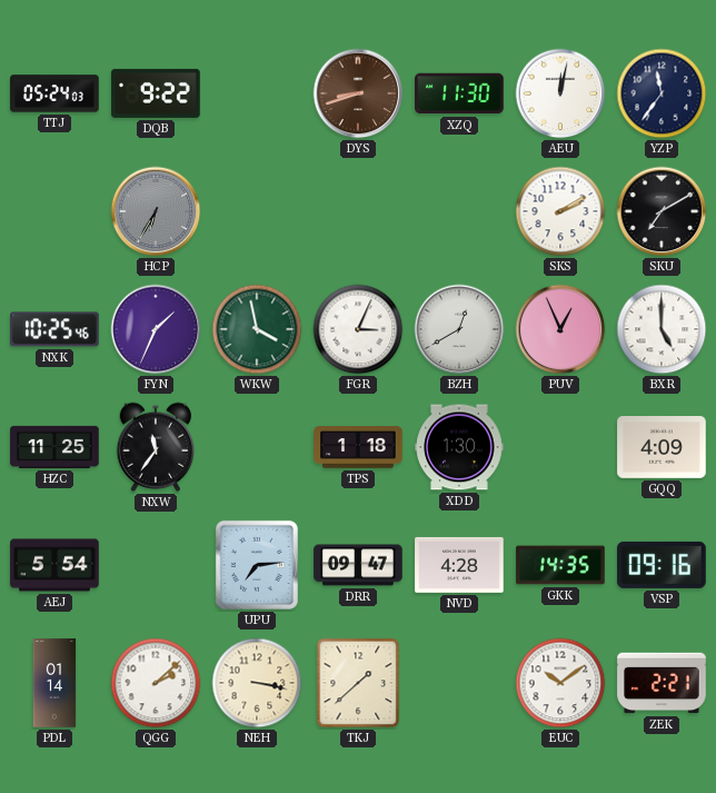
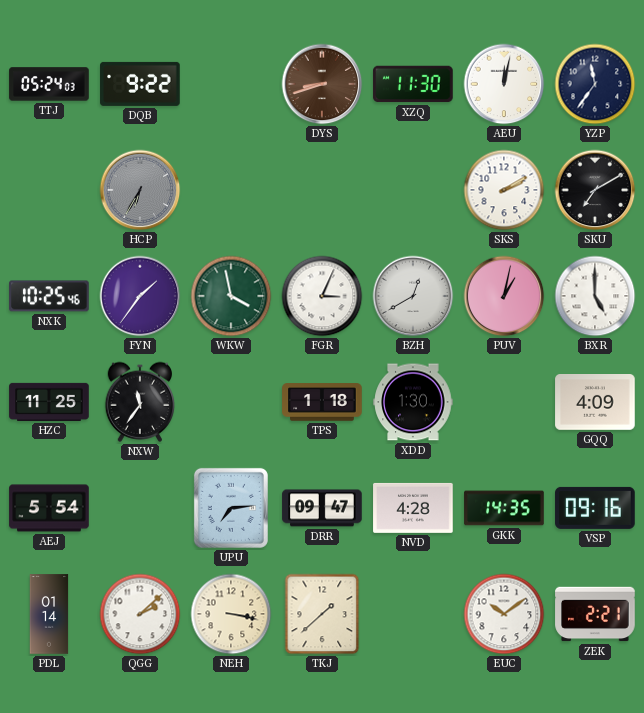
FYN: 1:34 -> 1:36
PUV: 12:56 -> 1:02
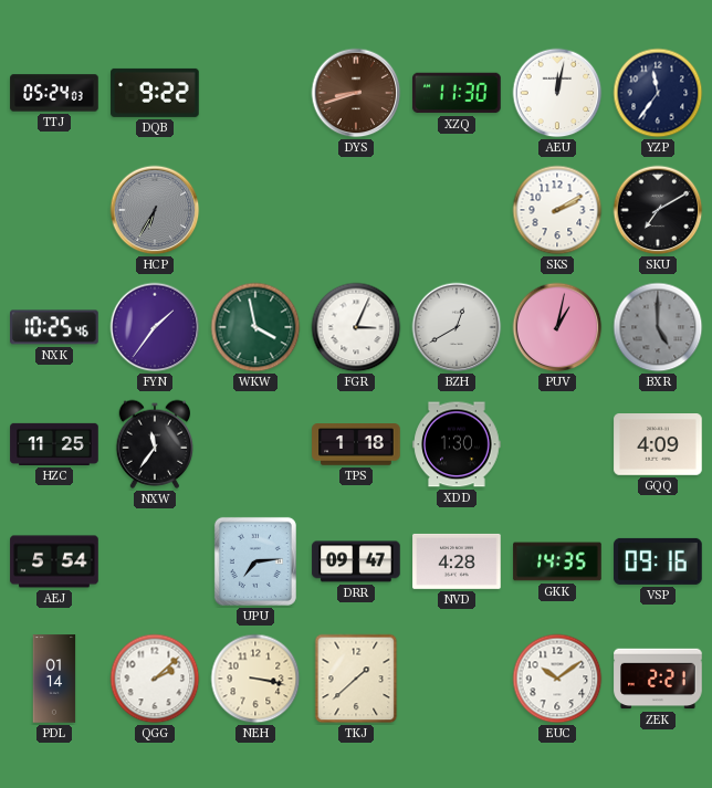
BXR dial: white -> grey
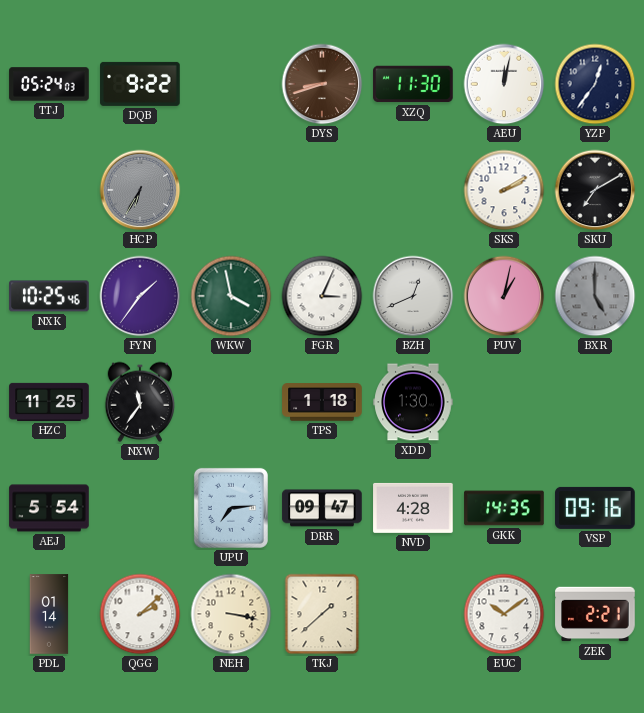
YZP: 11:36 -> 12:36
BZH: 12:40 -> 12:41
GQQ: 4:09 -> none
